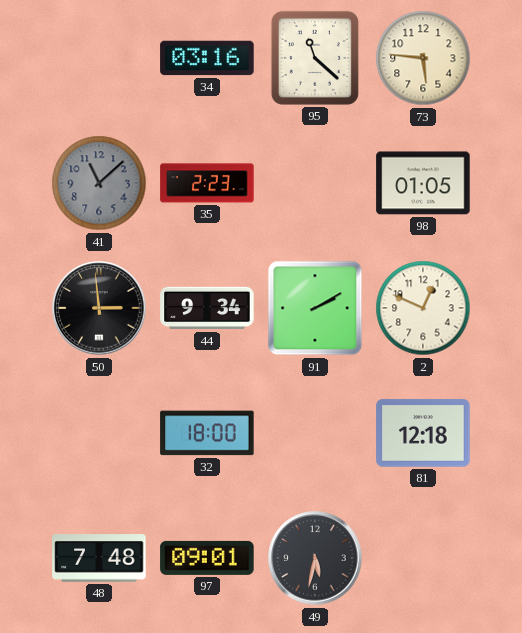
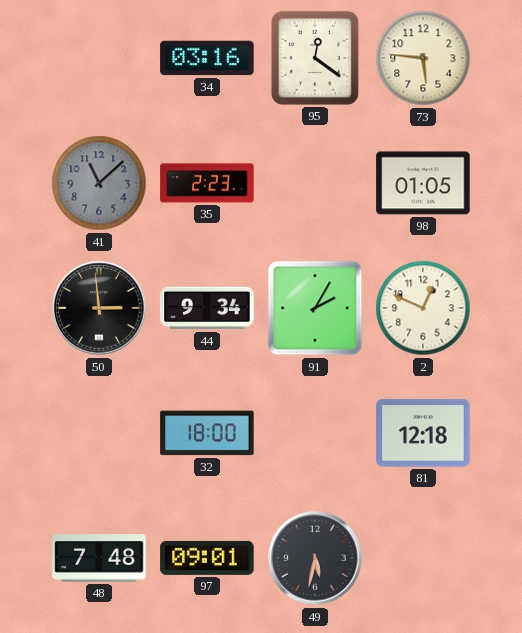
95: 11:22 -> 12:21
91: 2:10 -> 2:05
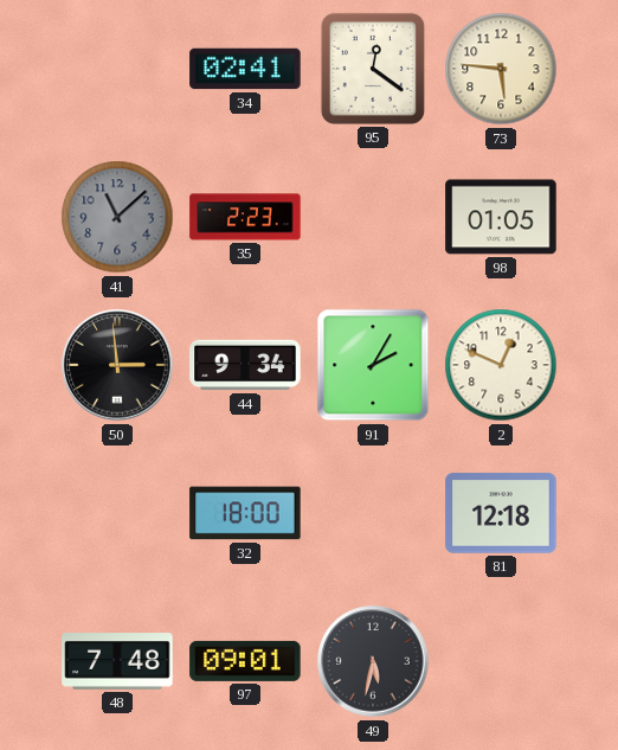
34: 03:16 -> 02:41
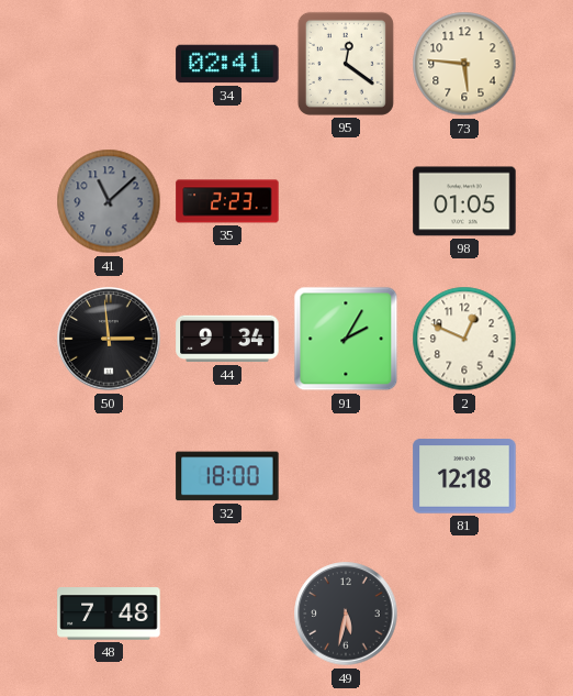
97: 09:01 -> none
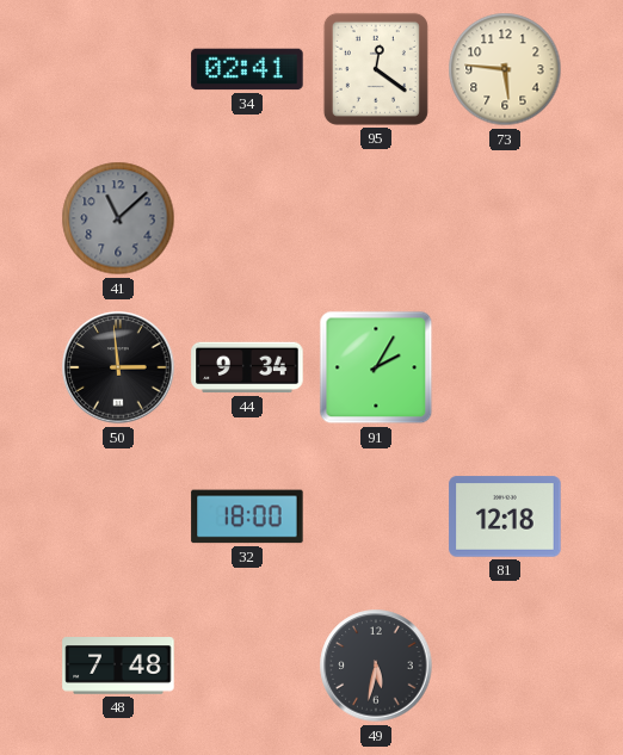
35: 2:23 -> none
98: 01:05 -> none
2: 12:49 -> none
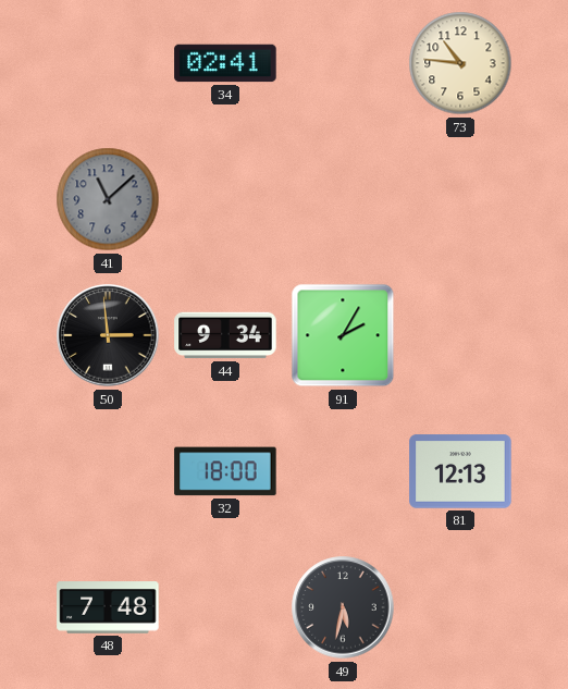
95: 12:21 -> none
73: 5:46 -> 10:46
81: 12:18 -> 12:13
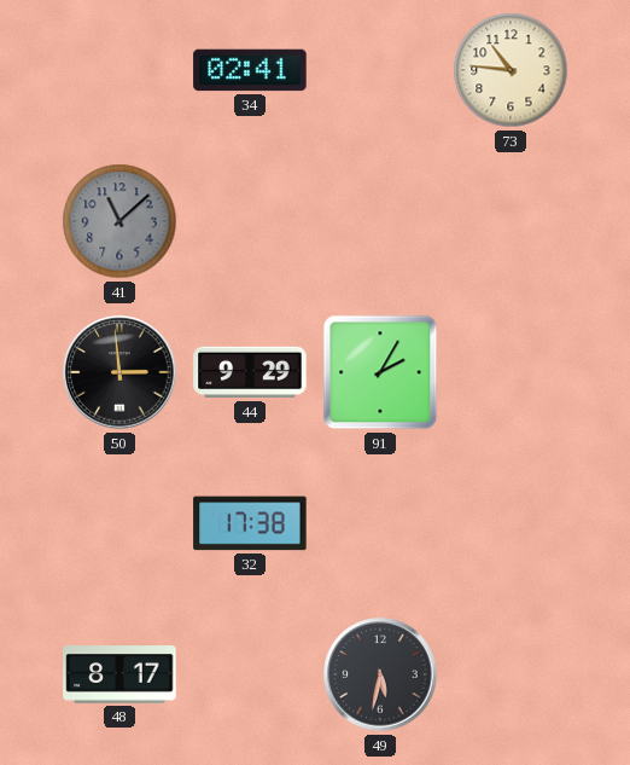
44: 9:34 -> 9:29
32: 18:00 -> 17:38
81: 12:13 -> none
48: 7:48 -> 8:17
